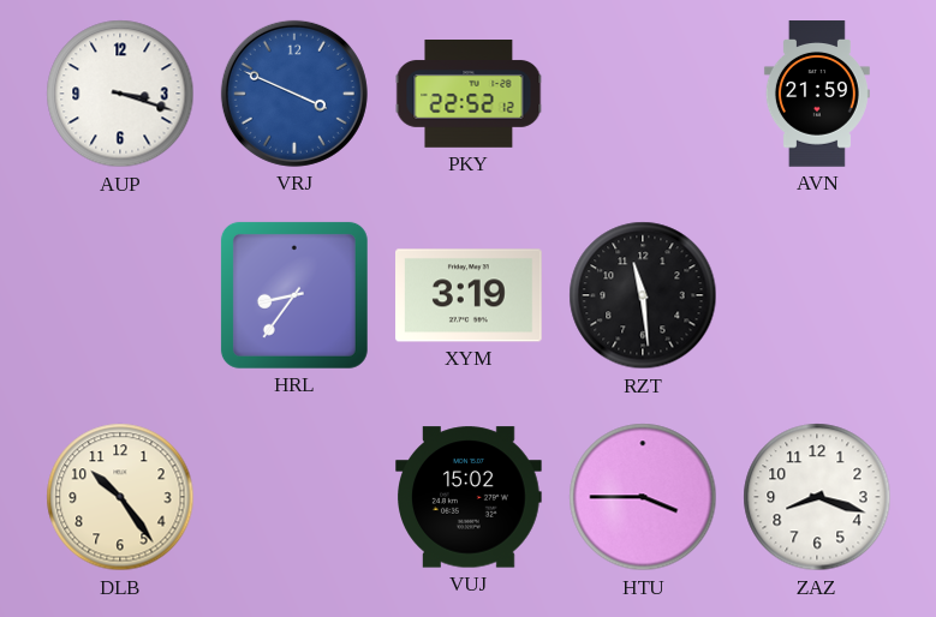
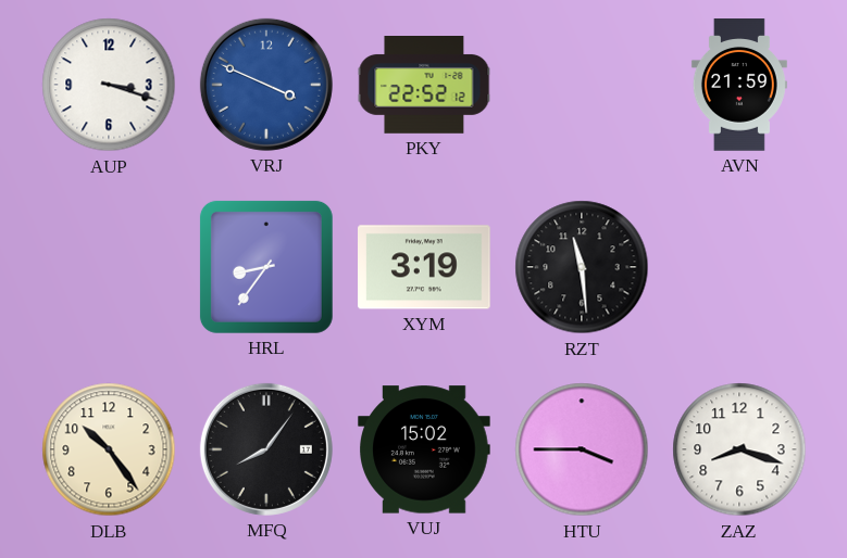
MFQ: none -> 8:06
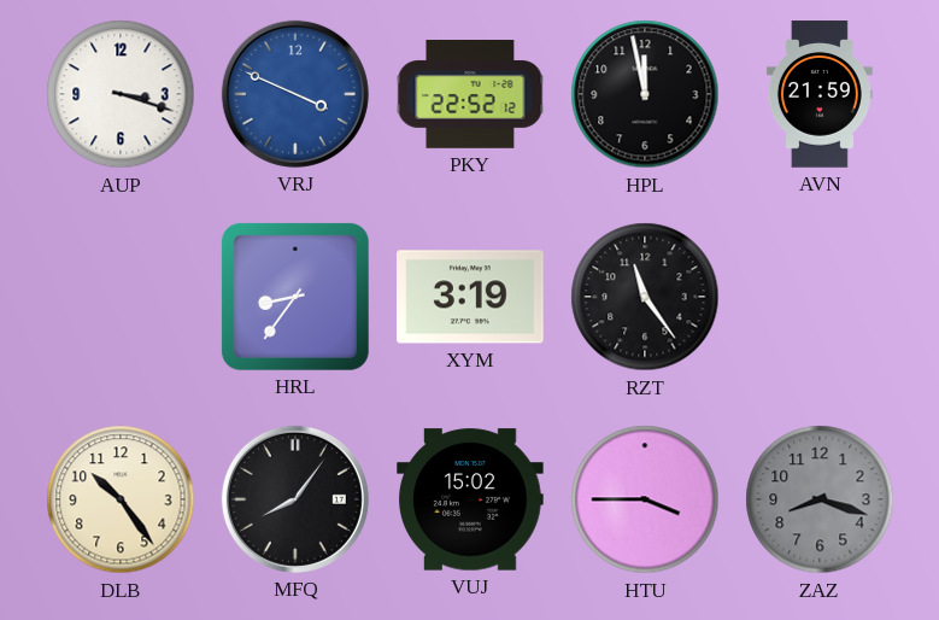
HPL: none -> 11:58
RZT: 11:29 -> 11:24
ZAZ dial: white -> grey
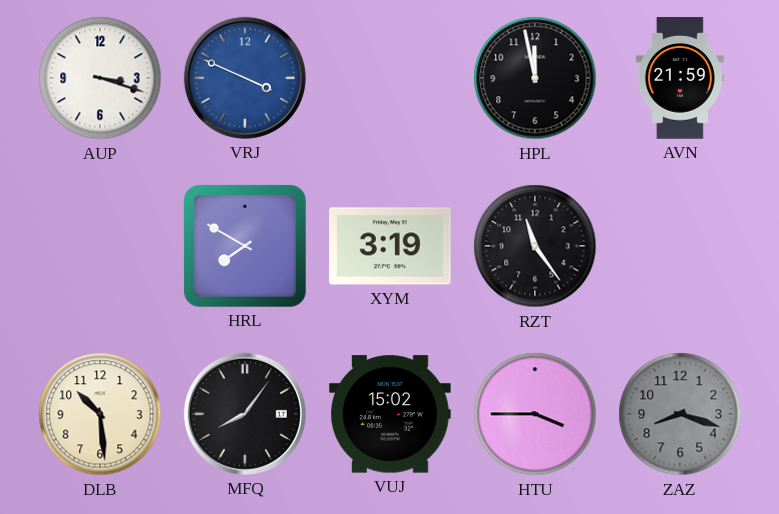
PKY: 22:52 -> none
HRL: 8:36 -> 7:50
DLB: 10:24 -> 10:29
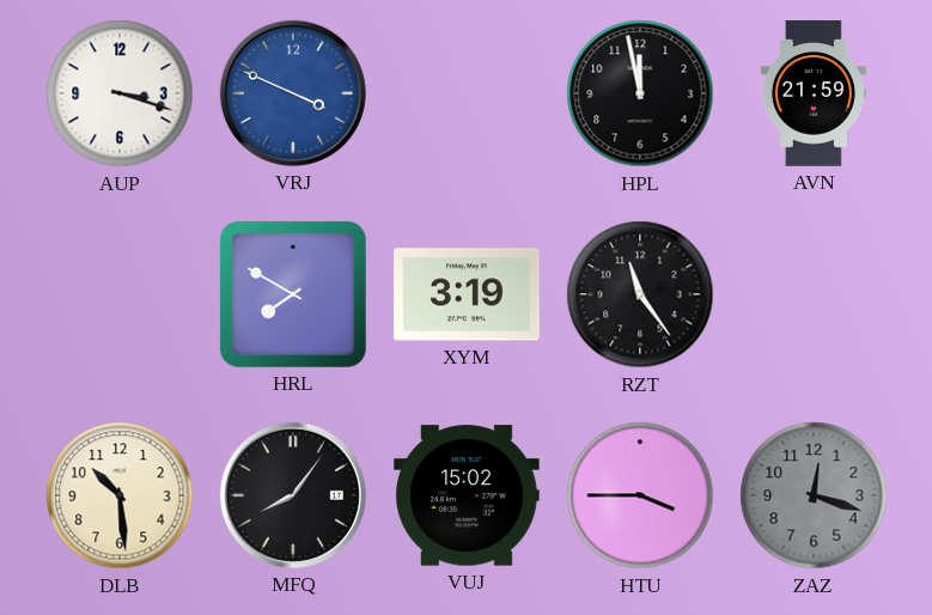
ZAZ: 8:18 -> 12:18
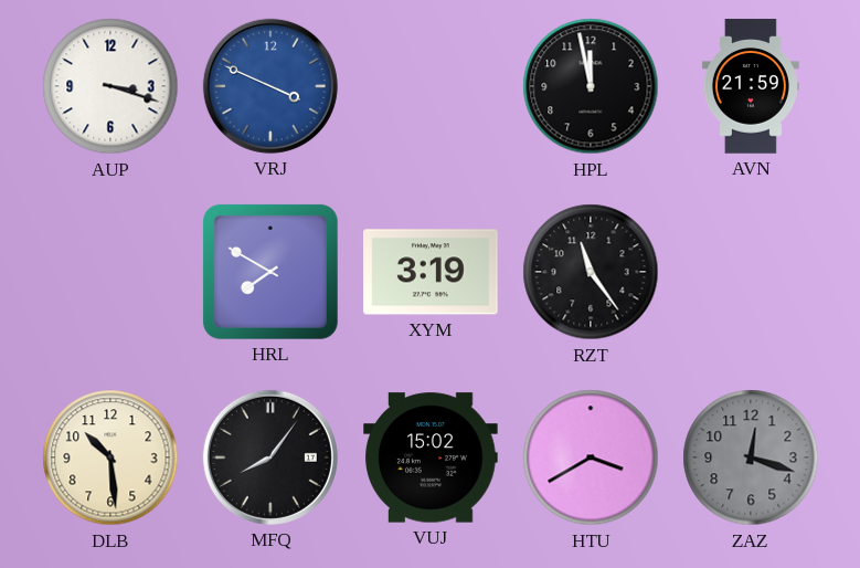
HTU: 3:45 -> 3:40
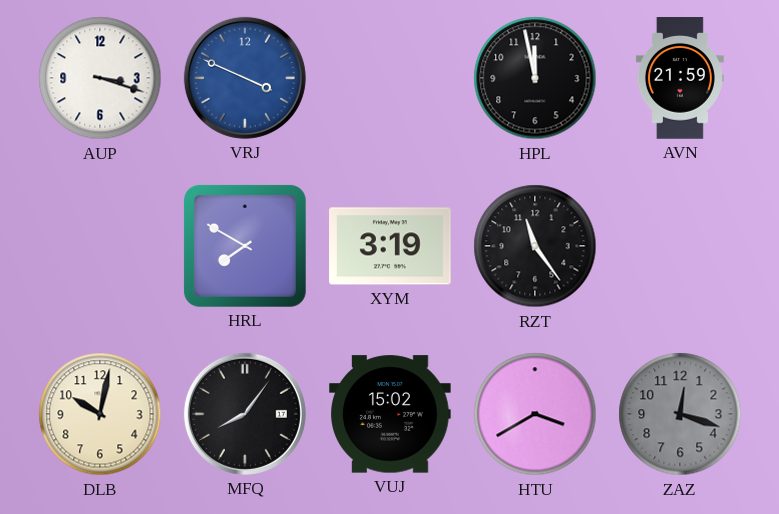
DLB: 10:29 -> 10:02
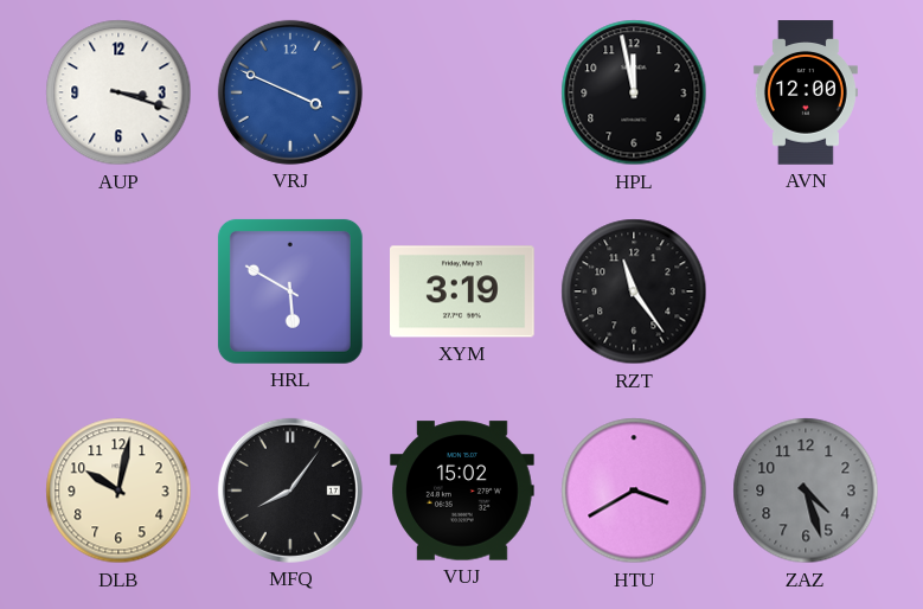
AVN: 21:59 -> 12:00
HRL: 7:50 -> 5:50
ZAZ: 12:18 -> 4:27
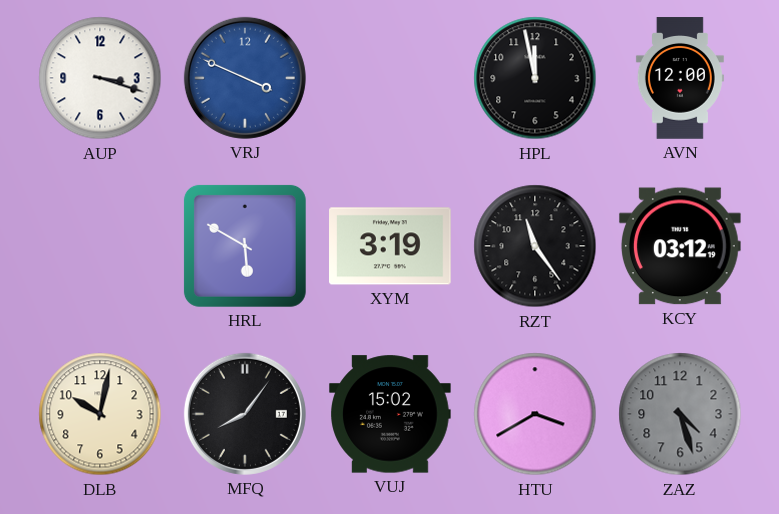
KCY: none -> 03:12
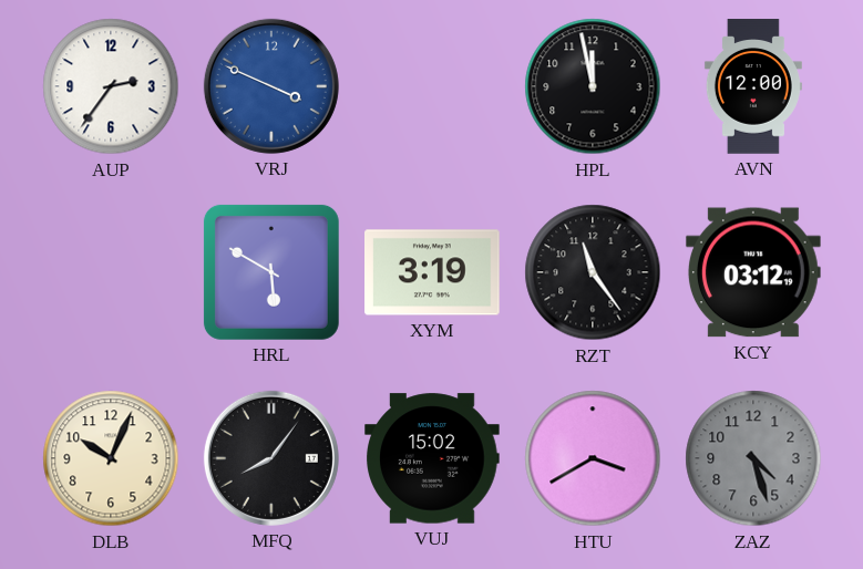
AUP: 3:18 -> 2:36
DLB: 10:02 -> 10:04
